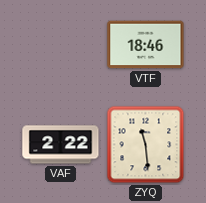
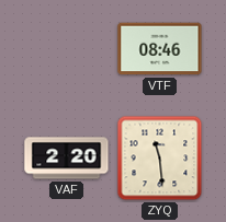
VTF: 18:46 -> 08:46
VAF: 2:22 -> 2:20
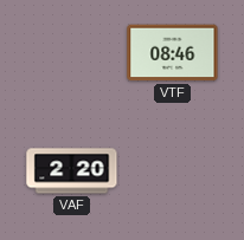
ZYQ: 11:29 -> none
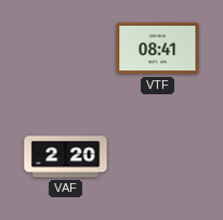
VTF: 08:46 -> 08:41
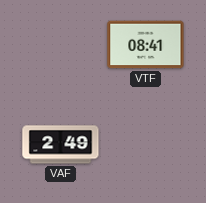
VAF: 2:20 -> 2:49
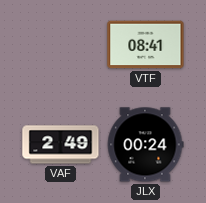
JLX: none -> 00:24
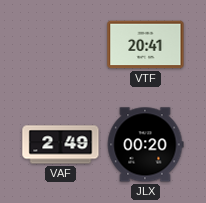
VTF: 08:41 -> 20:41
JLX: 00:24 -> 00:20
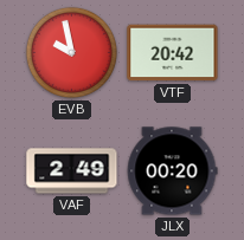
EVB: none -> 9:58
VTF: 20:41 -> 20:42
